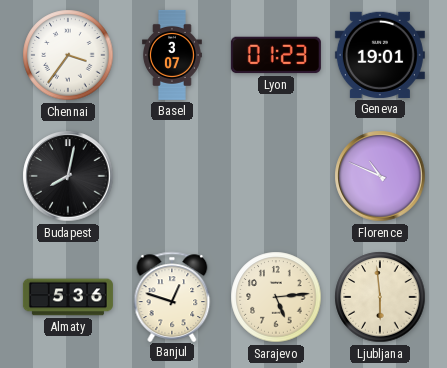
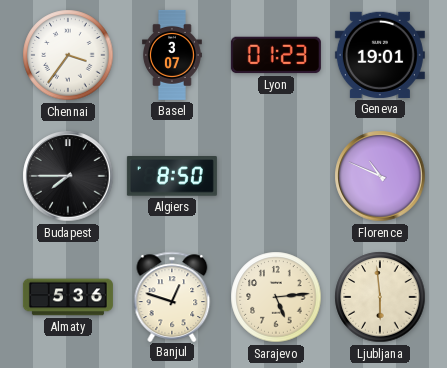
Budapest: 8:02 -> 7:45
Algiers: none -> 8:50
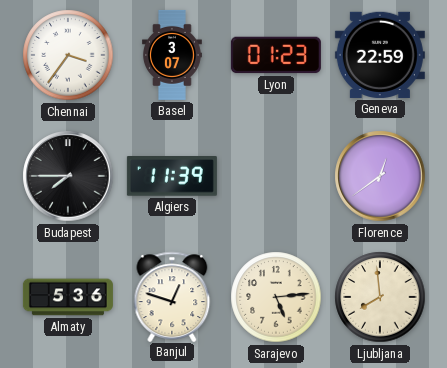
Geneva: 19:01 -> 22:59
Algiers: 8:50 -> 11:39
Florence: 10:49 -> 12:39
Ljubljana: 5:59 -> 7:59
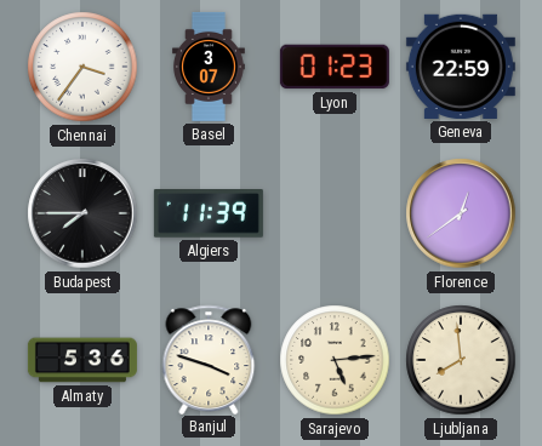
Banjul: 12:48 -> 3:48
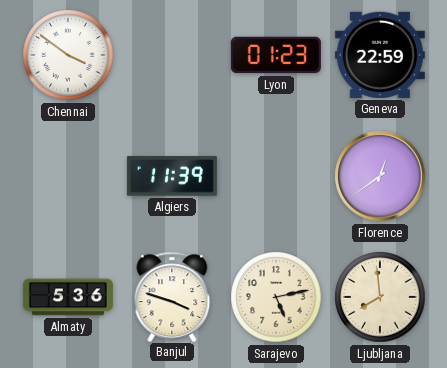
Chennai: 3:36 -> 3:51
Basel: 3:07 -> none
Budapest: 7:45 -> none
Sarajevo: 5:14 -> 5:13
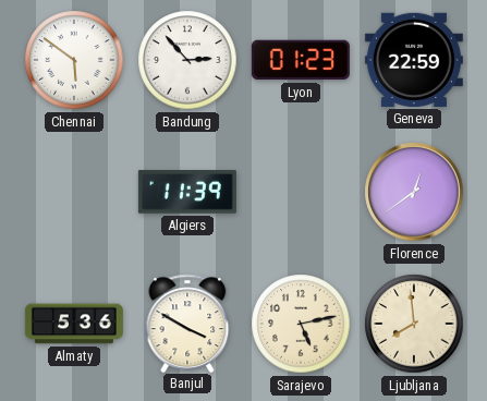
Chennai: 3:51 -> 5:51
Bandung: none -> 2:53
Banjul: 3:48 -> 3:50
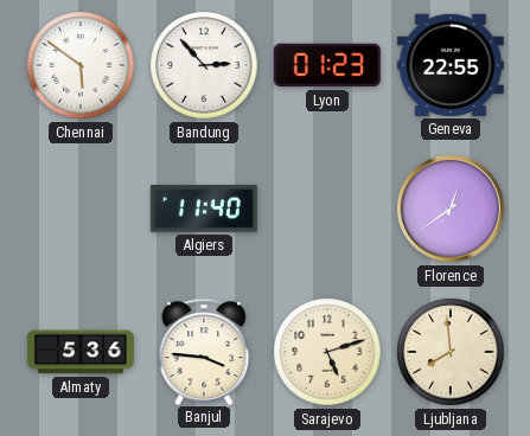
Geneva: 22:59 -> 22:55
Algiers: 11:39 -> 11:40
Banjul: 3:50 -> 3:46
Sarajevo: 5:13 -> 5:12
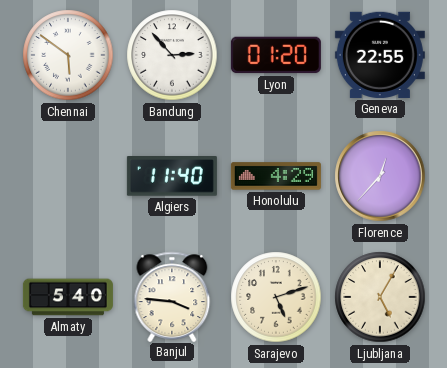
Lyon: 01:23 -> 01:20
Honolulu: none -> 4:29
Florence: 12:39 -> 12:37
Almaty: 5:36 -> 5:40
Ljubljana: 7:59 -> 5:05
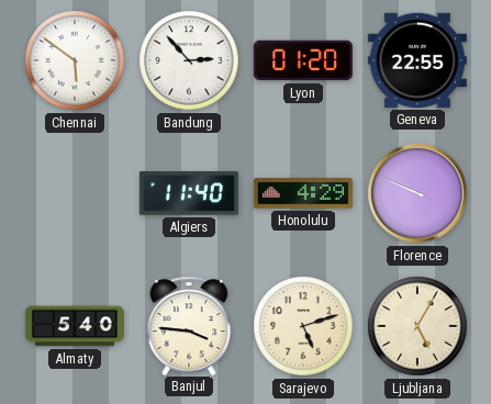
Florence: 12:37 -> 9:49
